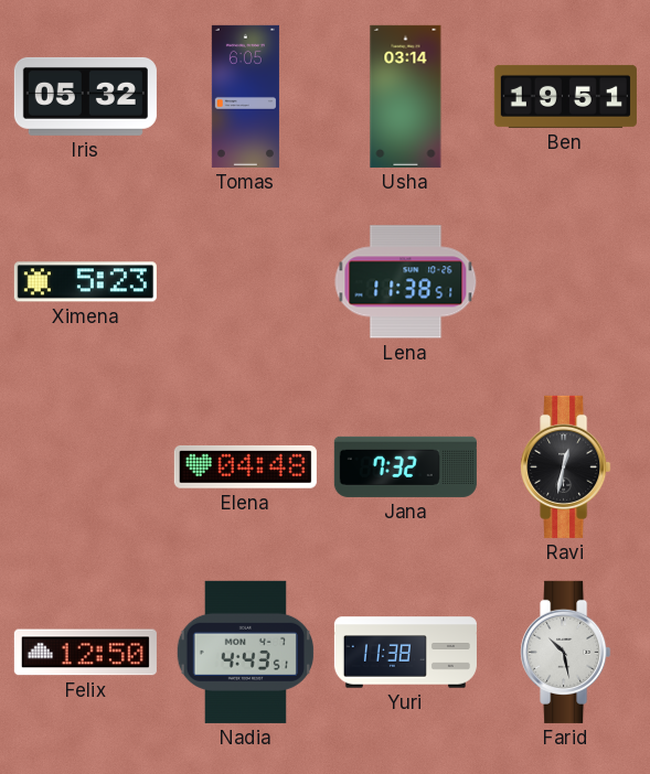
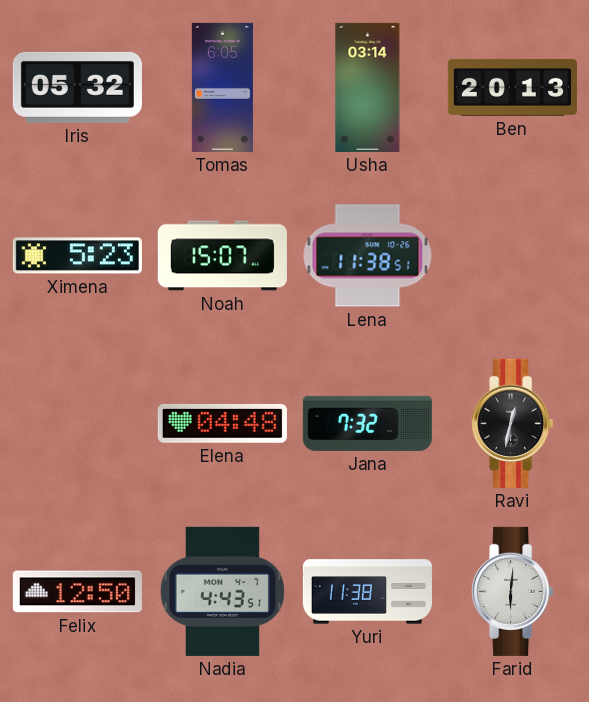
Ben: 19:51 -> 20:13
Noah: none -> 15:07
Farid: 10:28 -> 6:01
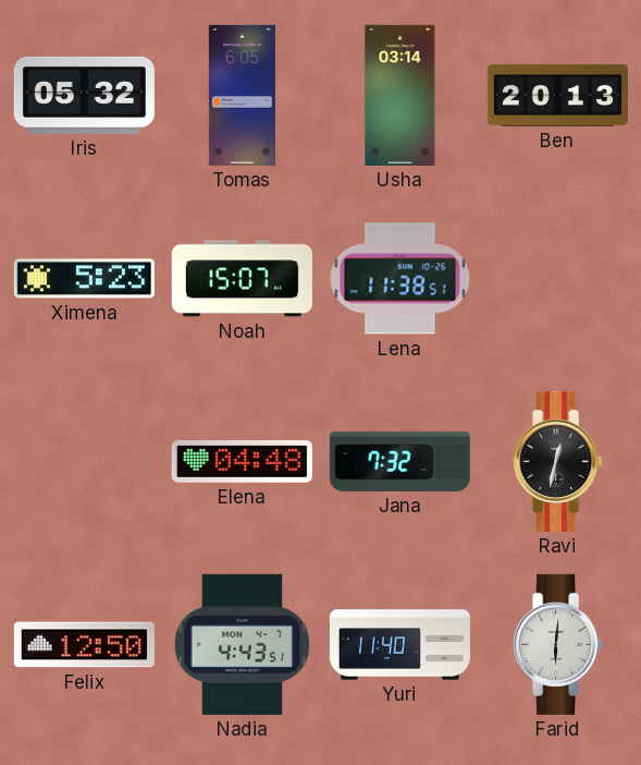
Yuri: 11:38 -> 11:40
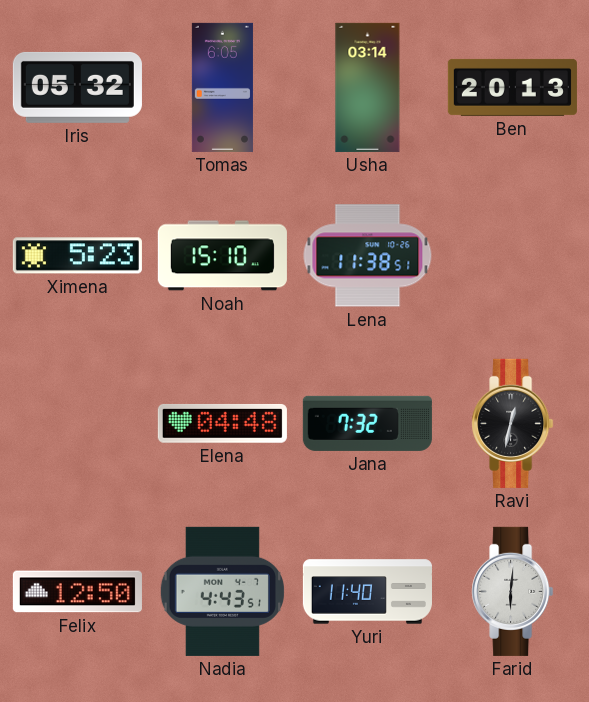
Noah: 15:07 -> 15:10
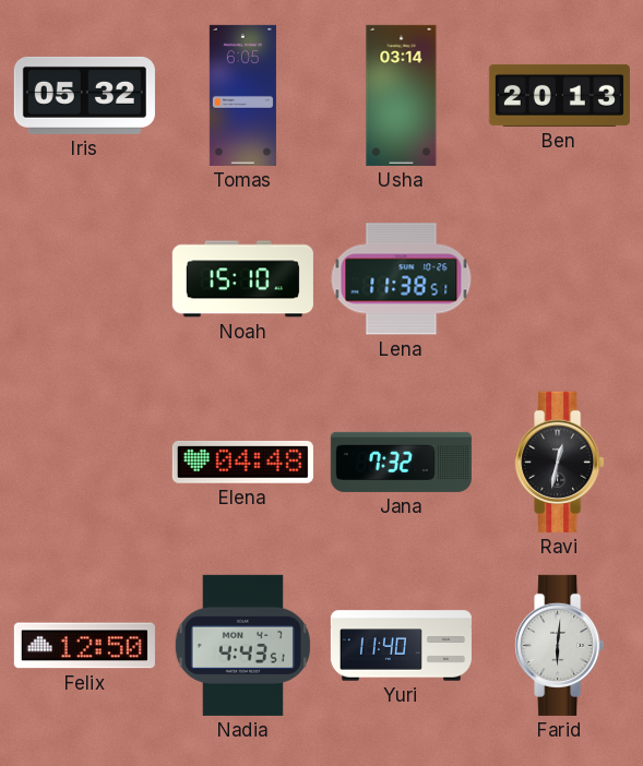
Ximena: 5:23 -> none
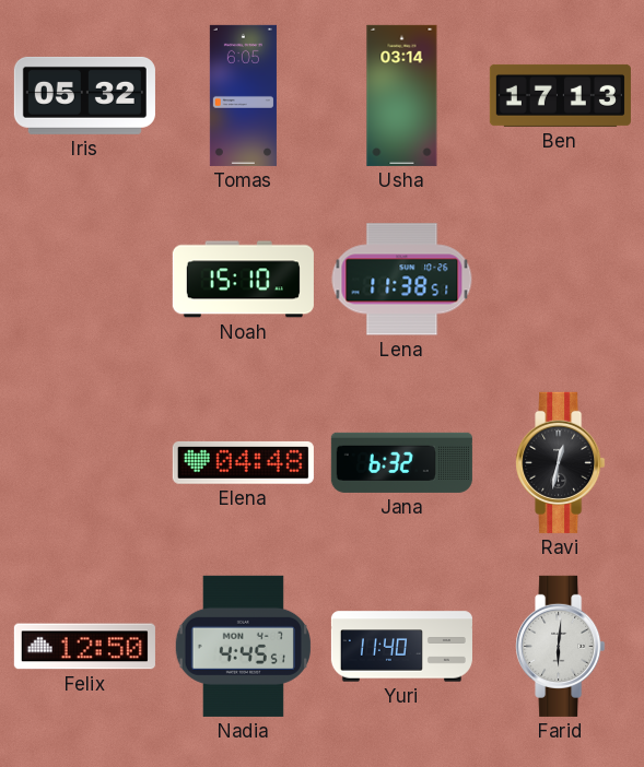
Ben: 20:13 -> 17:13
Jana: 7:32 -> 6:32
Nadia: 4:43 -> 4:45
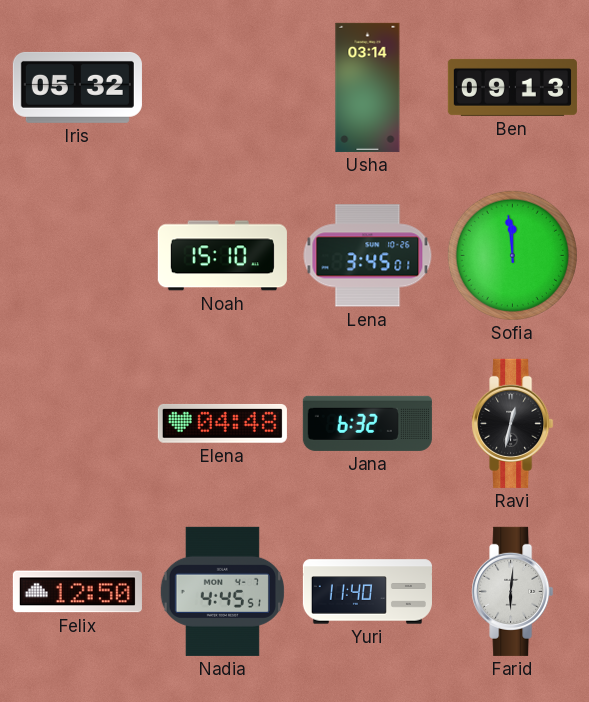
Tomas: 6:05 -> none
Ben: 17:13 -> 09:13
Lena: 11:38 -> 3:45
Sofia: none -> 11:59
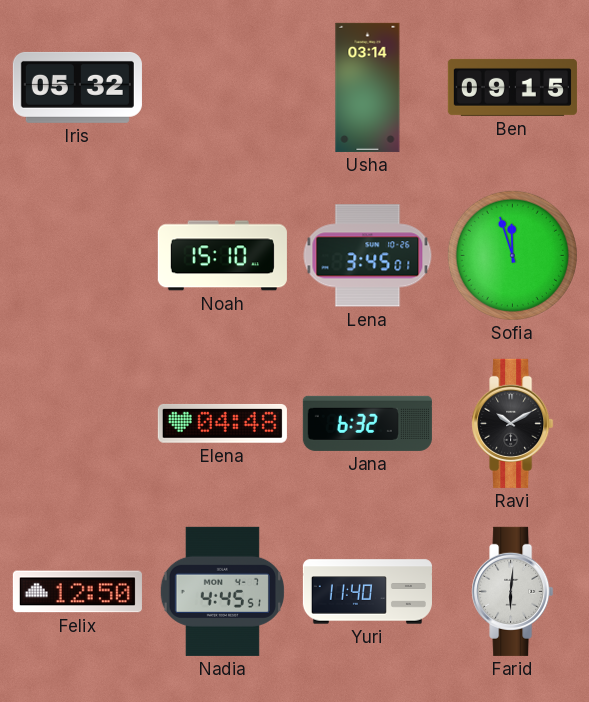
Ben: 09:13 -> 09:15
Sofia: 11:59 -> 11:57
Ravi: 12:32 -> 10:10
